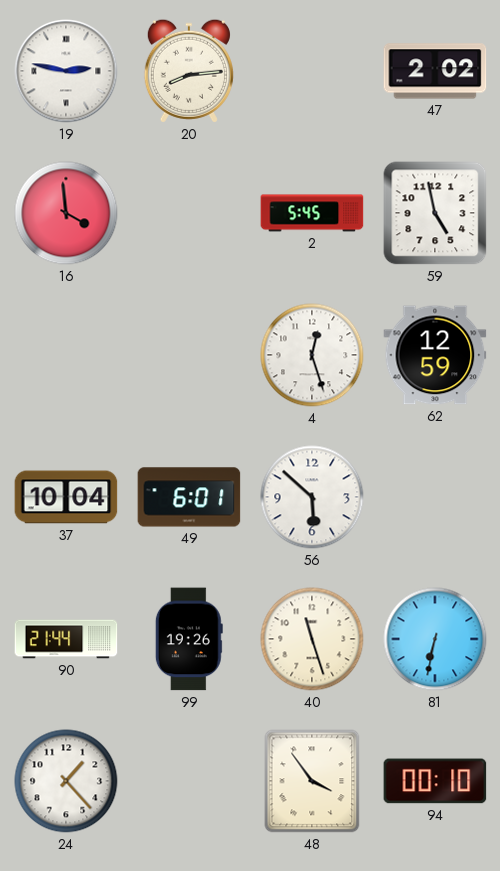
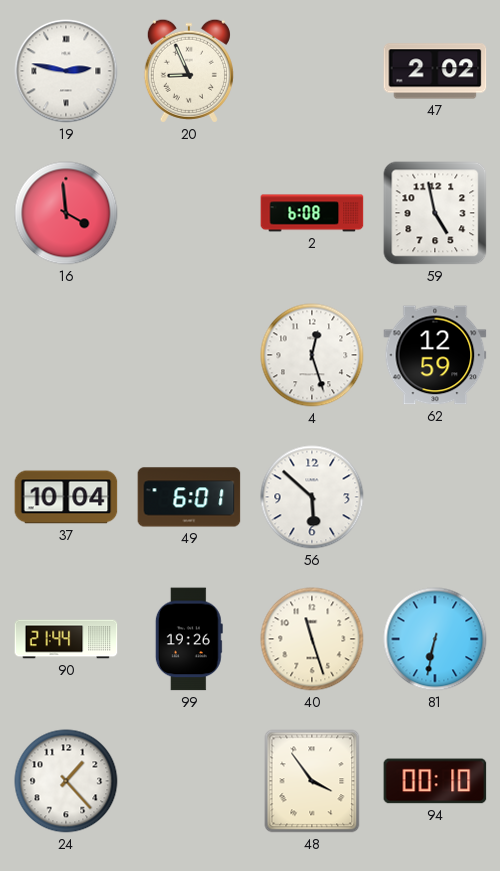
20: 8:14 -> 8:56
2: 5:45 -> 6:08
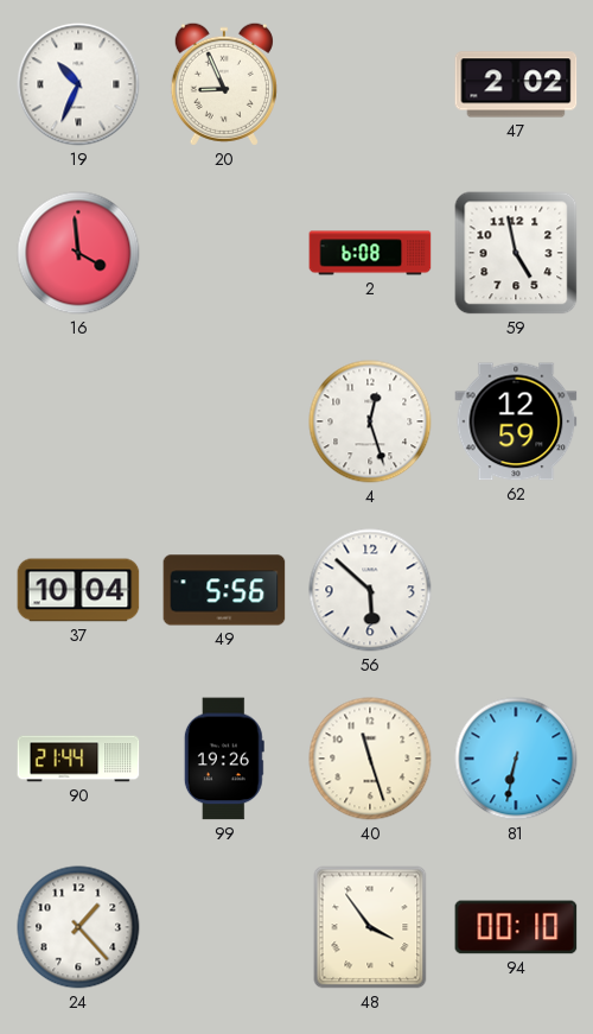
19: 2:47 -> 10:34
49: 6:01 -> 5:56
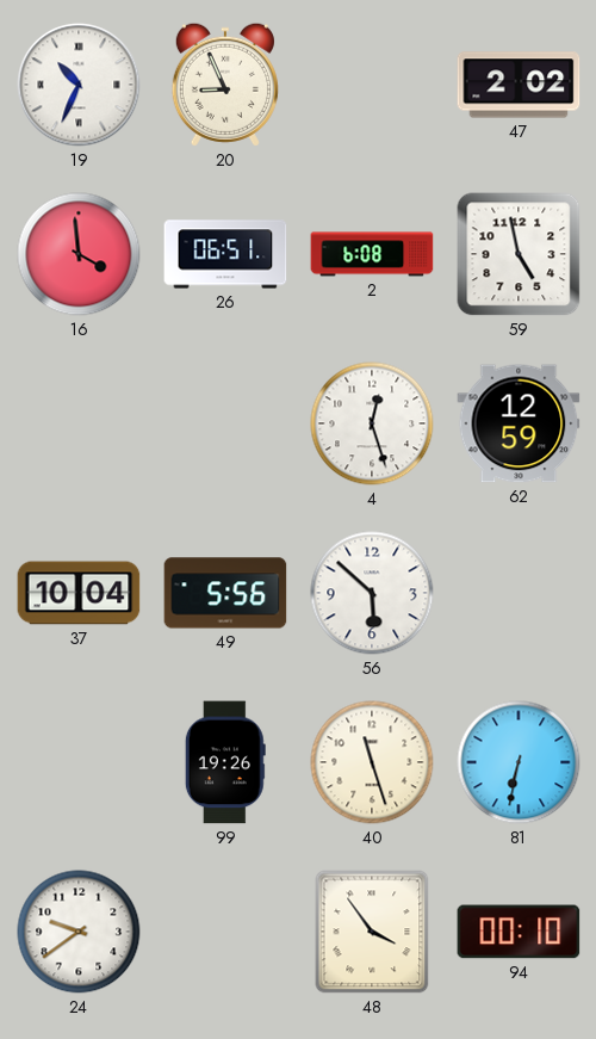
26: none -> 06:51
90: 21:44 -> none
24: 1:23 -> 9:39
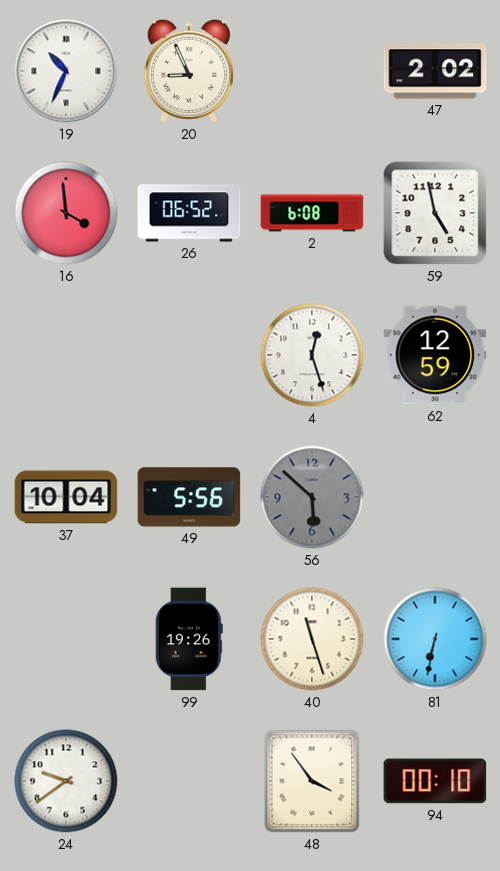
26: 06:51 -> 06:52
56 dial: white -> grey
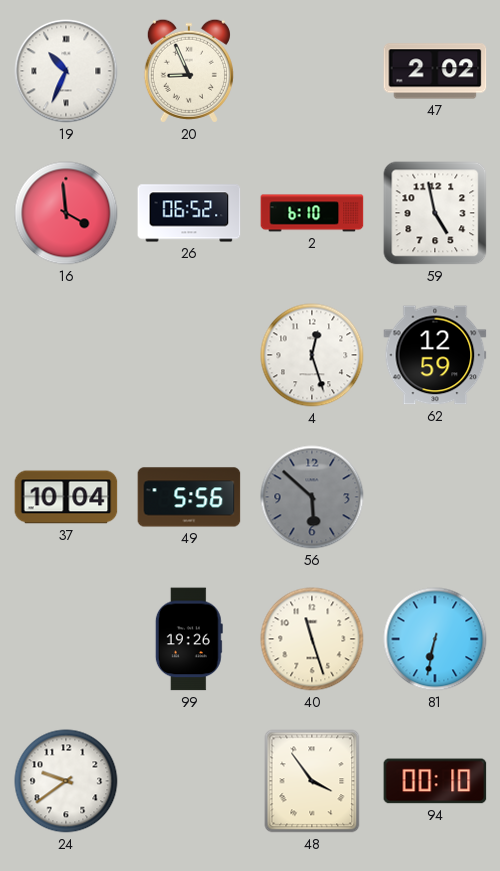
2: 6:08 -> 6:10
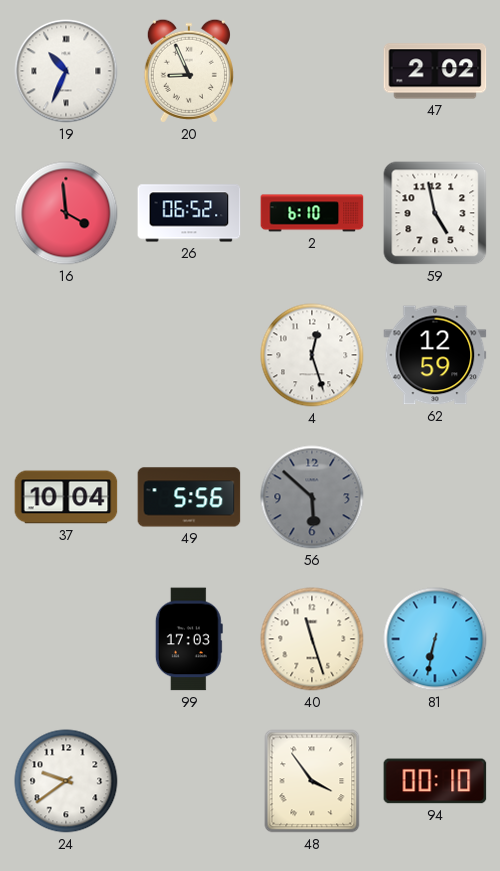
99: 19:26 -> 17:03
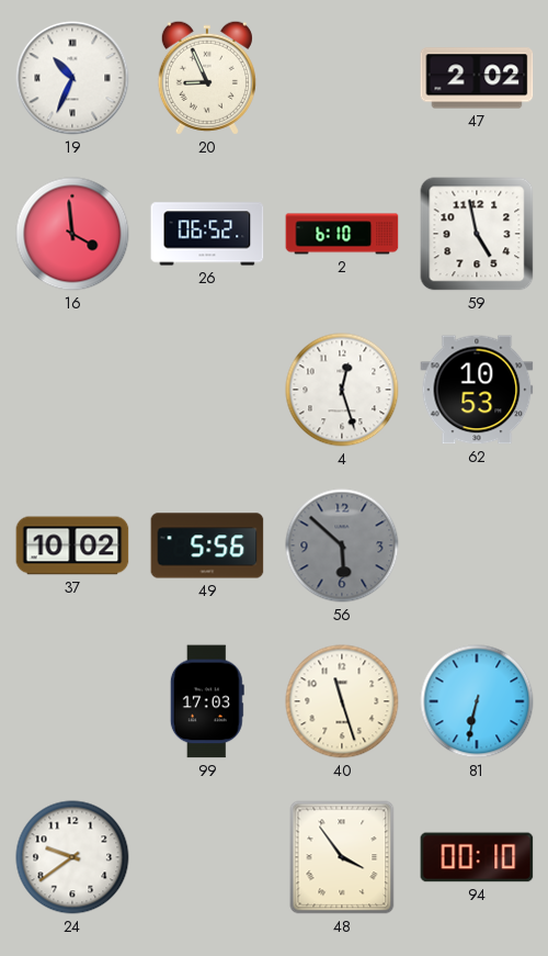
62: 12:59 -> 10:53
37: 10:04 -> 10:02
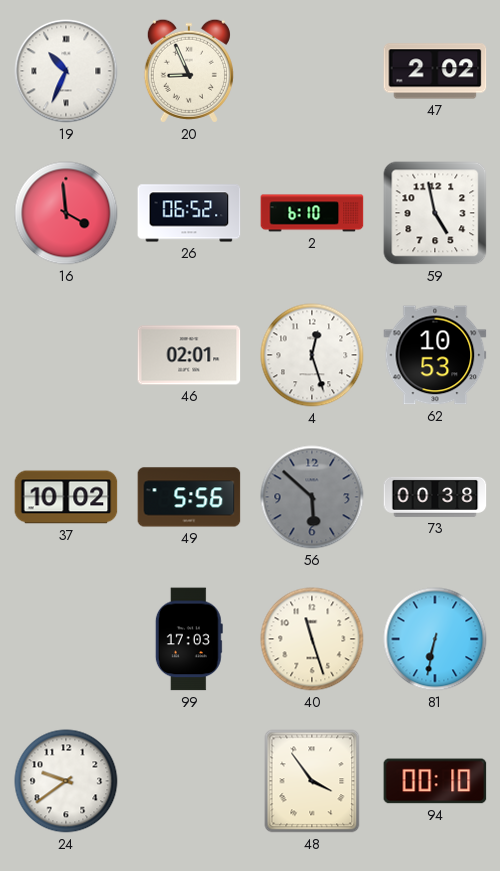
46: none -> 02:01
73: none -> 00:38
